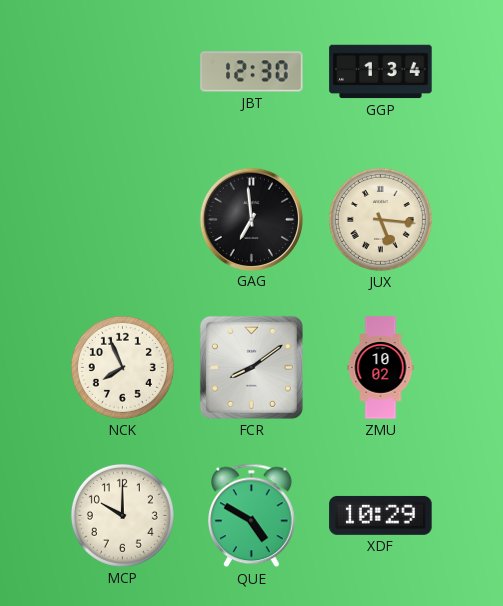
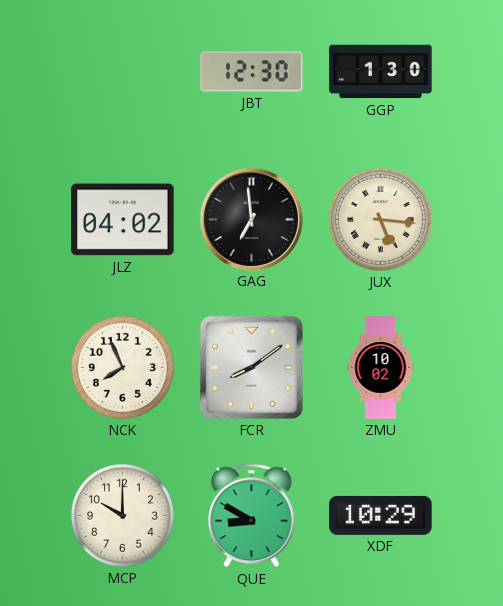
GGP: 1:34 -> 1:30
JLZ: none -> 04:02
QUE: 4:50 -> 8:50
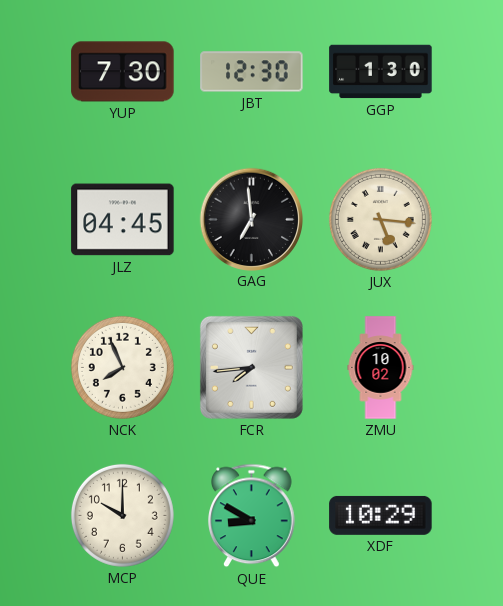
YUP: none -> 7:30
JLZ: 04:02 -> 04:45
FCR: 8:09 -> 7:44
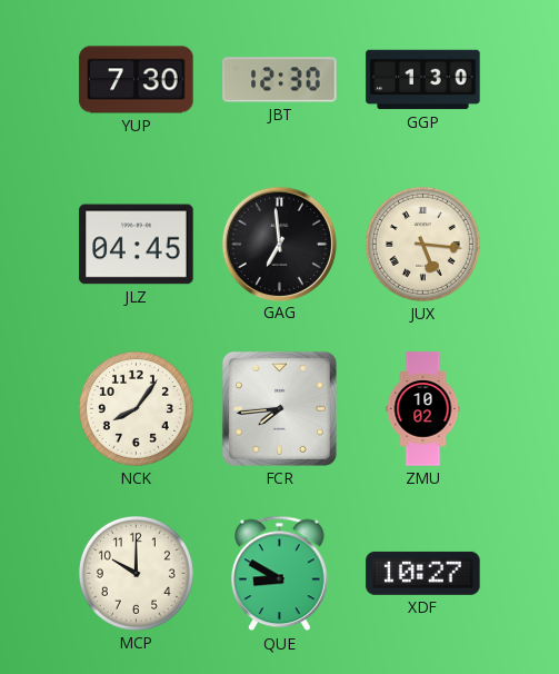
NCK: 7:56 -> 8:06
XDF: 10:29 -> 10:27
